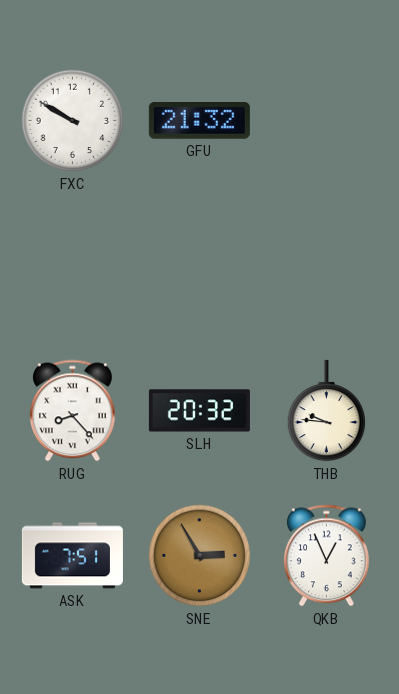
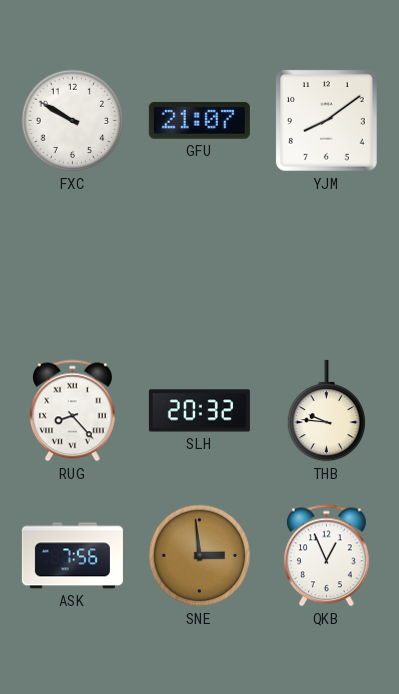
GFU: 21:32 -> 21:07
YJM: none -> 8:09
ASK: 7:51 -> 7:56
SNE: 2:55 -> 2:59
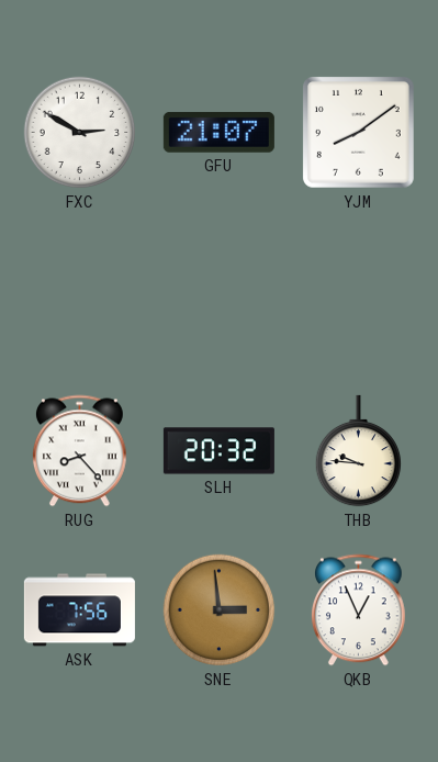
FXC: 9:50 -> 2:50
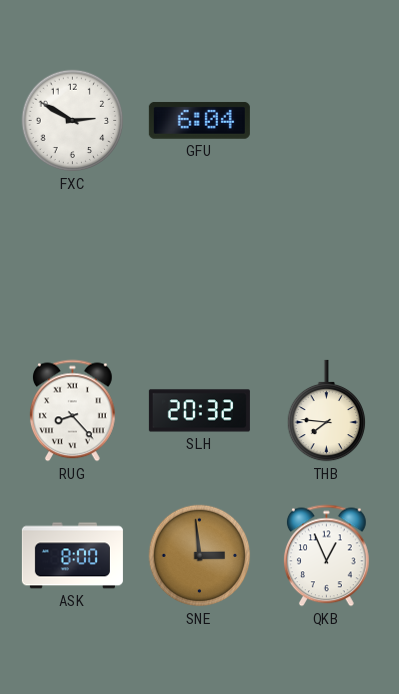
GFU: 21:07 -> 6:04
YJM: 8:09 -> none
THB: 9:46 -> 7:46
ASK: 7:56 -> 8:00
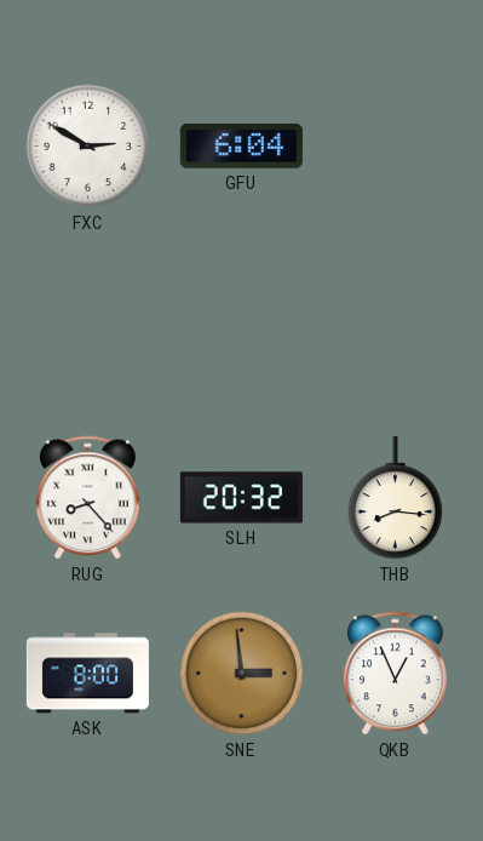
THB: 7:46 -> 8:16
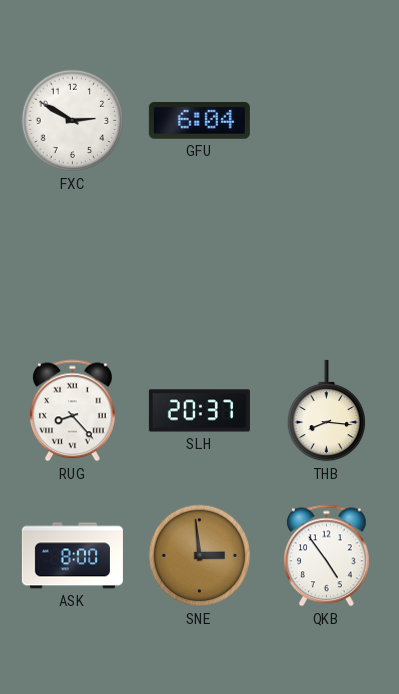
SLH: 20:32 -> 20:37
QKB: 12:56 -> 4:54
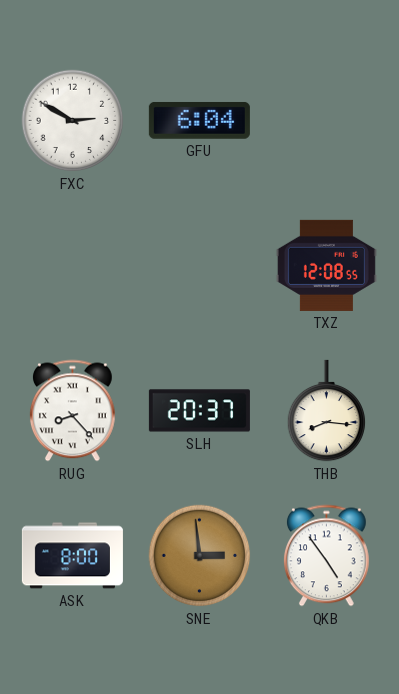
TXZ: none -> 12:08
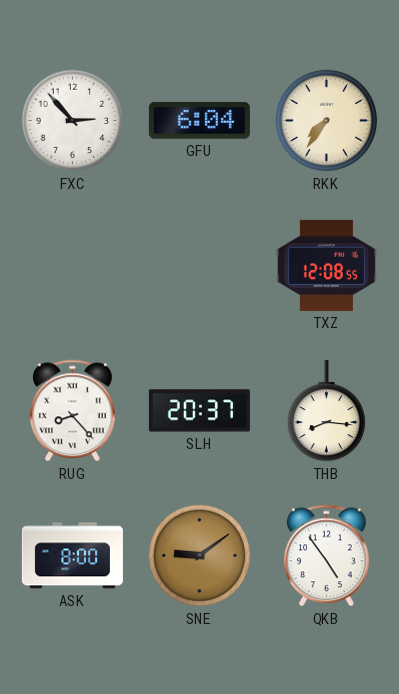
FXC: 2:50 -> 2:53
RKK: none -> 7:36
SNE: 2:59 -> 9:09
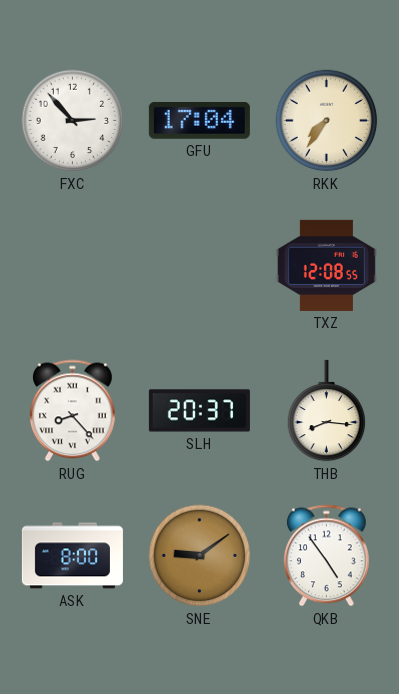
GFU: 6:04 -> 17:04
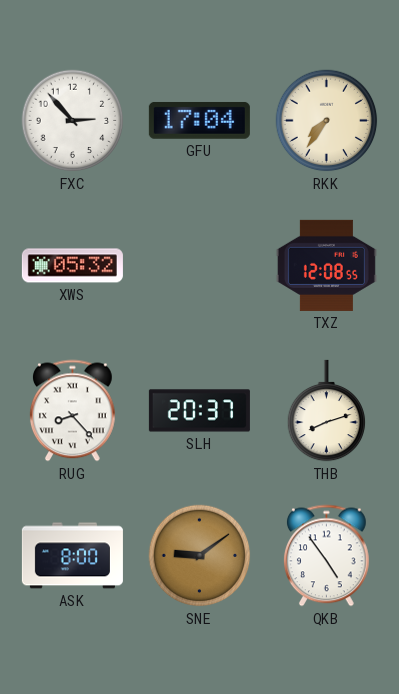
XWS: none -> 05:32
THB: 8:16 -> 8:12
